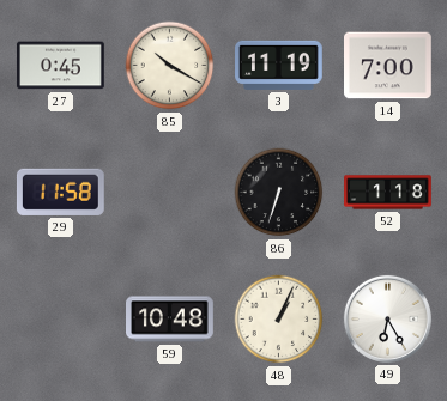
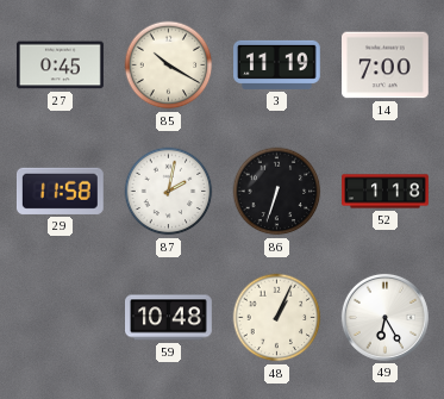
87: none -> 2:02
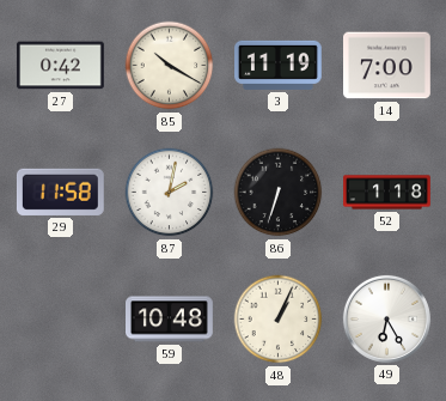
27: 0:45 -> 0:42
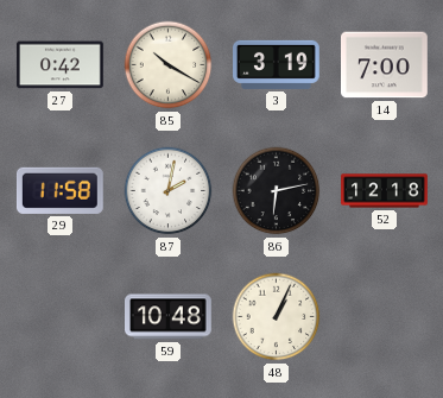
3: 11:19 -> 3:19
86: 6:33 -> 6:13
52: 1:18 -> 12:18
49: 6:25 -> none
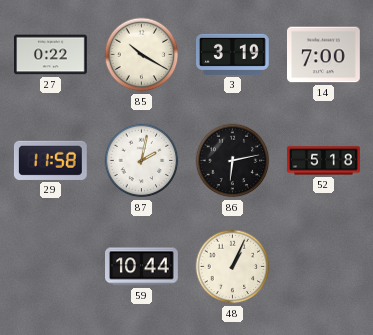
27: 0:42 -> 0:22
52: 12:18 -> 5:18
59: 10:48 -> 10:44
